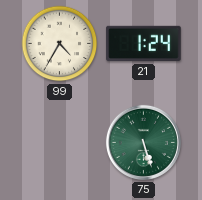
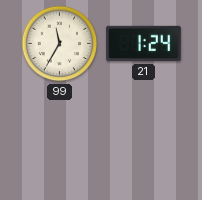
99: 4:35 -> 11:35
75: 5:27 -> none
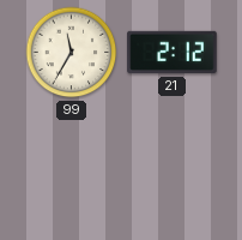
21: 1:24 -> 2:12
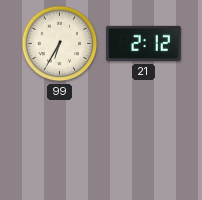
99: 11:35 -> 6:35
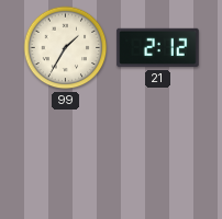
99: 6:35 -> 1:35
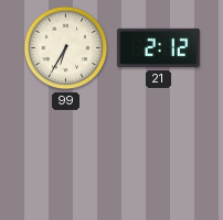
99: 1:35 -> 6:35
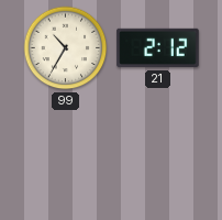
99: 6:35 -> 10:35
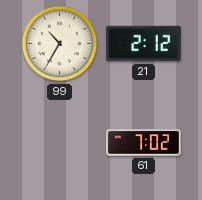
61: none -> 7:02
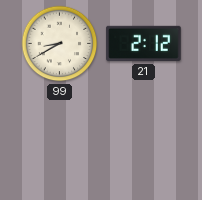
99: 10:35 -> 8:40
61: 7:02 -> none
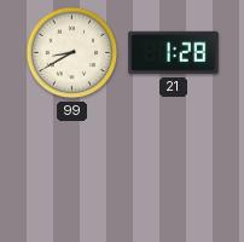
21: 2:12 -> 1:28
